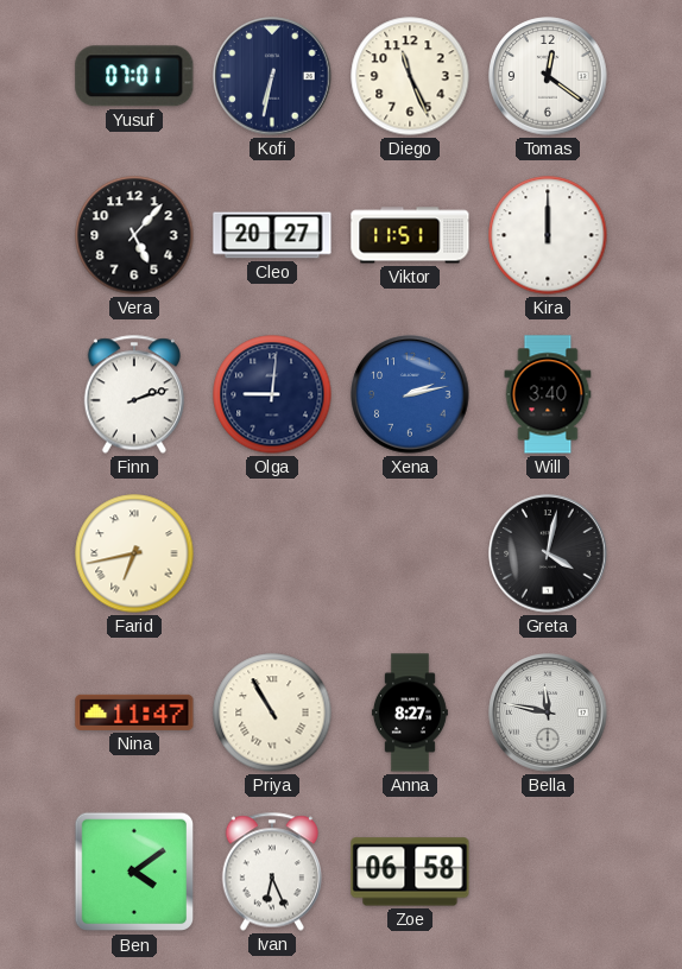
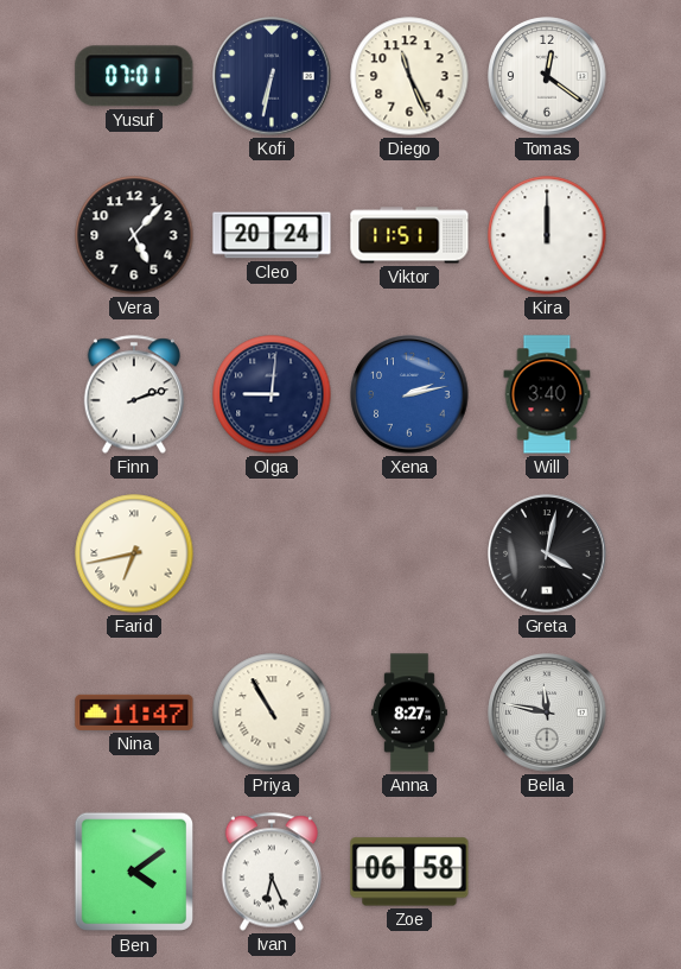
Cleo: 20:27 -> 20:24
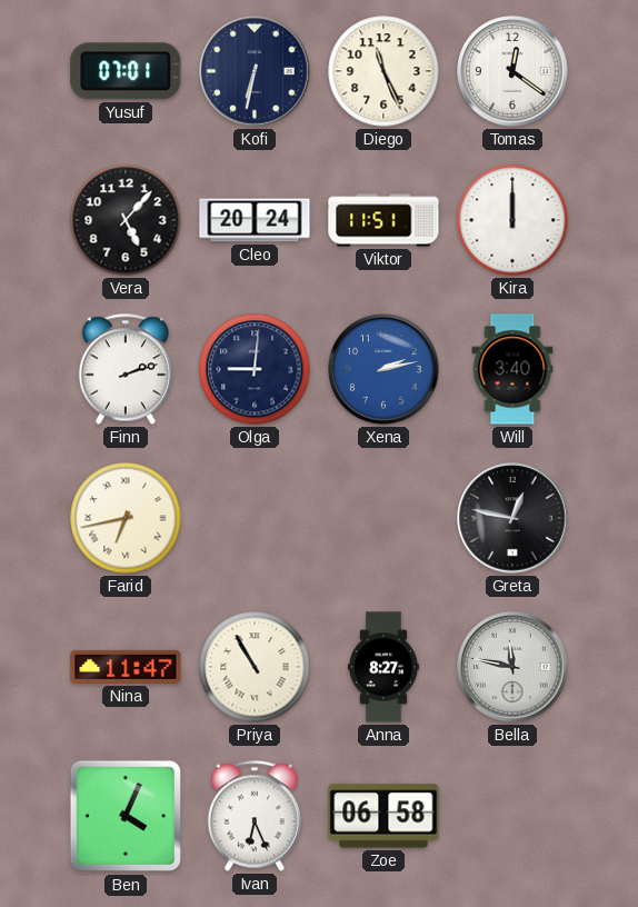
Greta: 4:02 -> 12:47
Ben: 4:09 -> 4:04
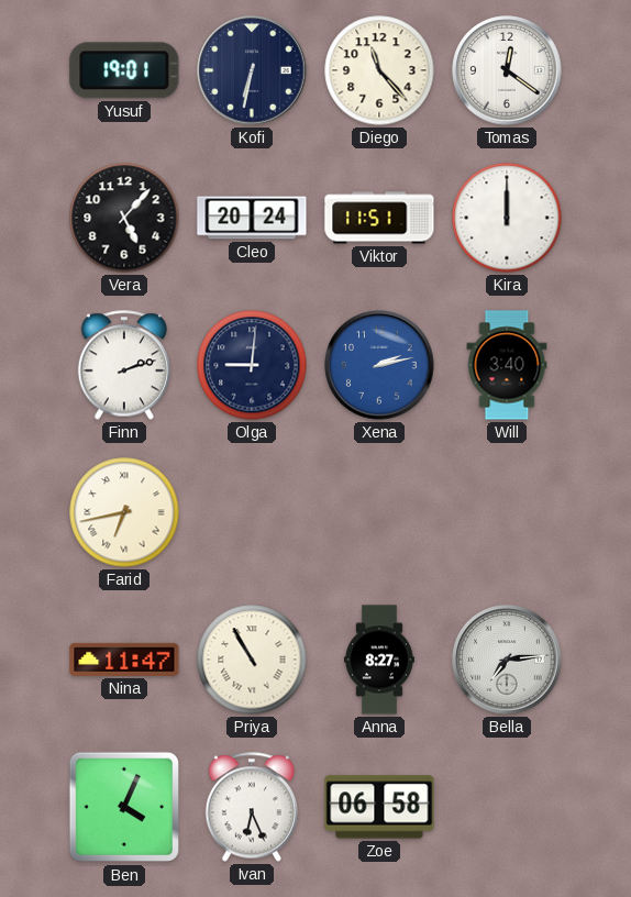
Yusuf: 07:01 -> 19:01
Diego: 11:26 -> 11:23
Greta: 12:47 -> none
Bella: 11:47 -> 7:14
